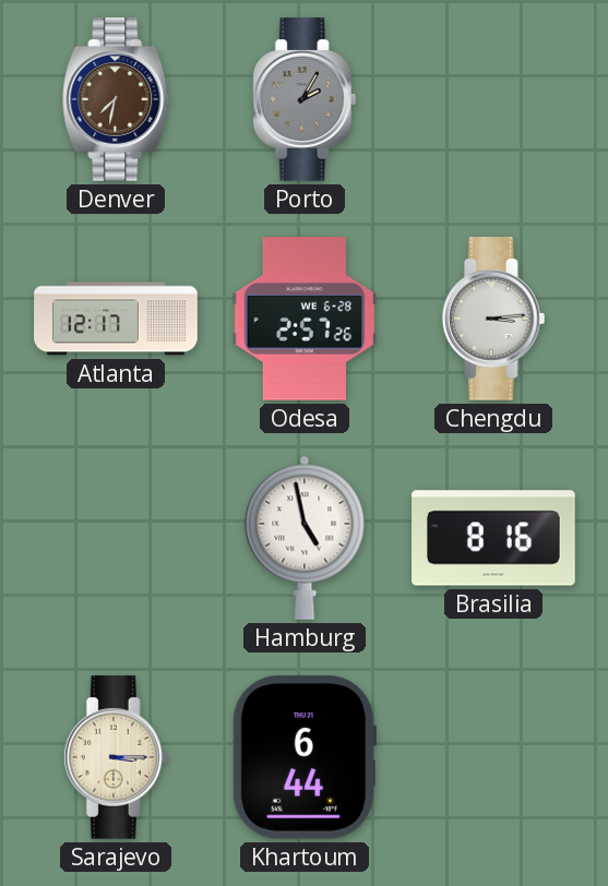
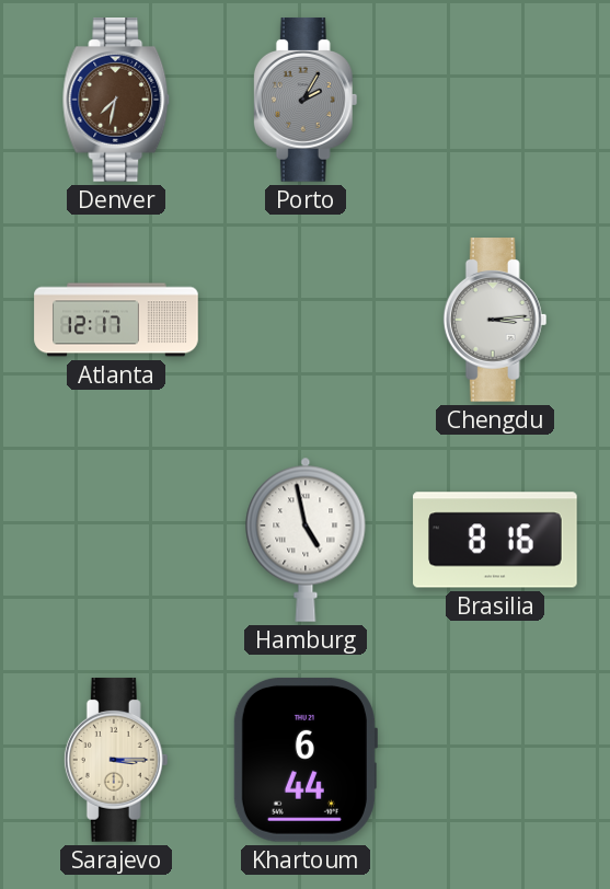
Odesa: 2:57 -> none
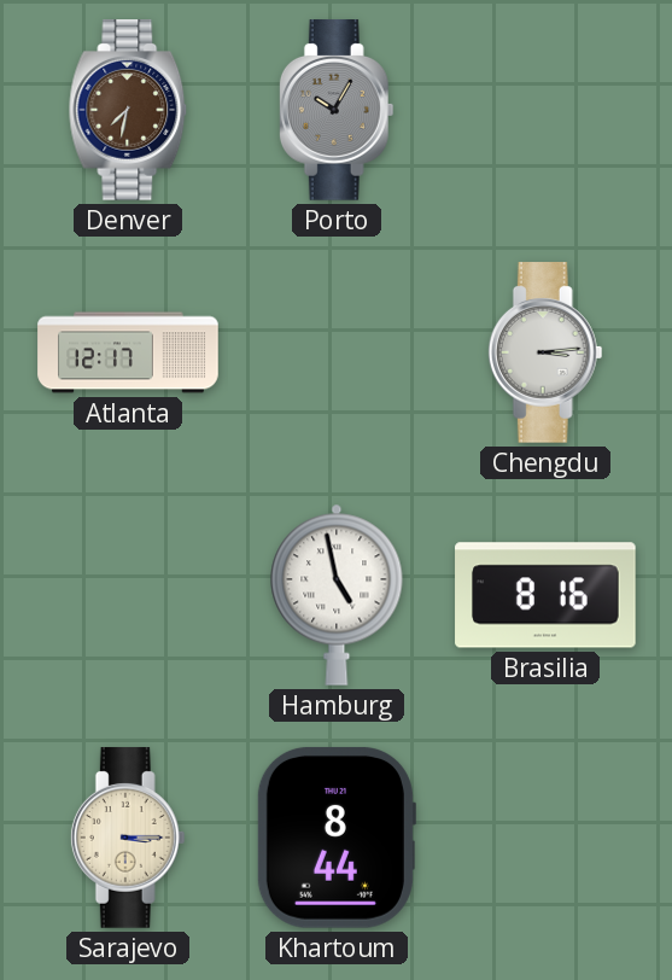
Porto: 2:05 -> 10:05
Khartoum: 6:44 -> 8:44
